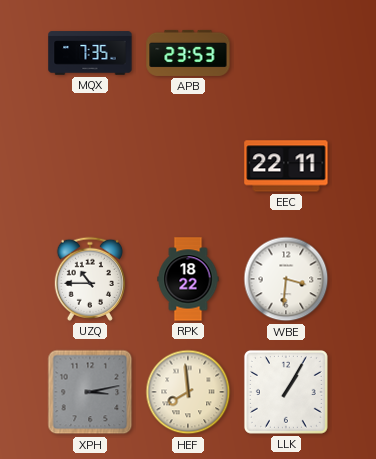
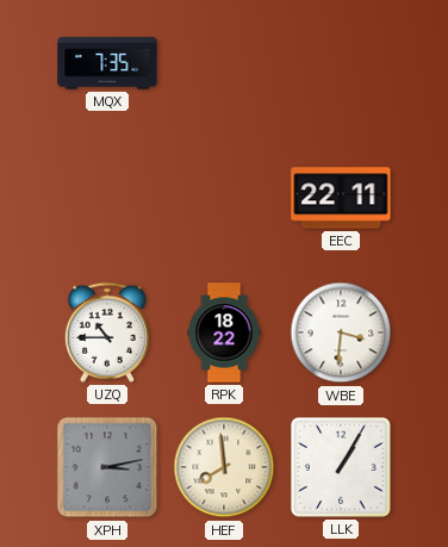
APB: 23:53 -> none
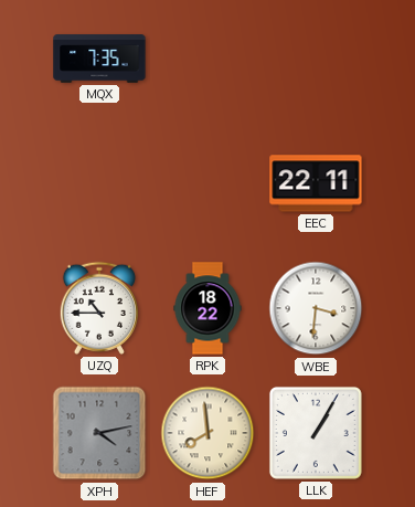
XPH: 3:13 -> 4:13
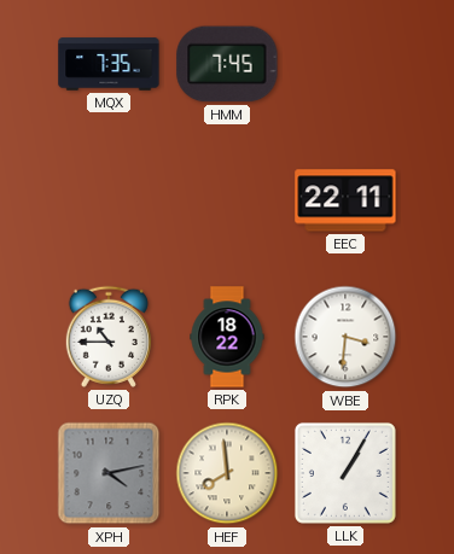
HMM: none -> 7:45
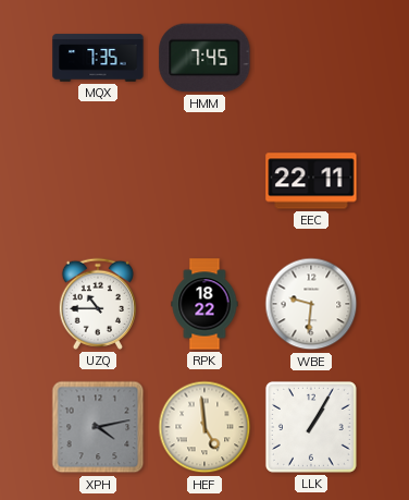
WBE: 3:31 -> 9:31
HEF: 7:59 -> 4:59
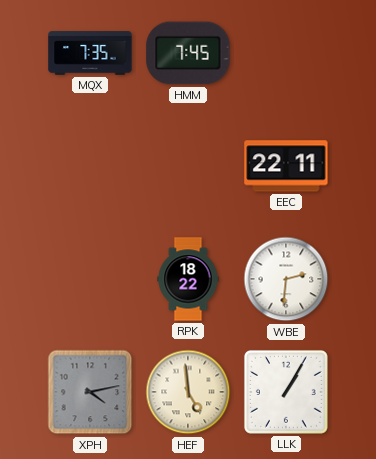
UZQ: 10:45 -> none
WBE: 9:31 -> 2:31
